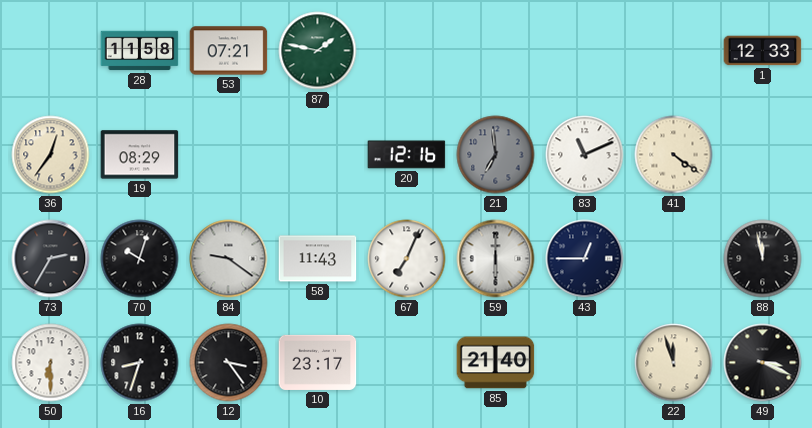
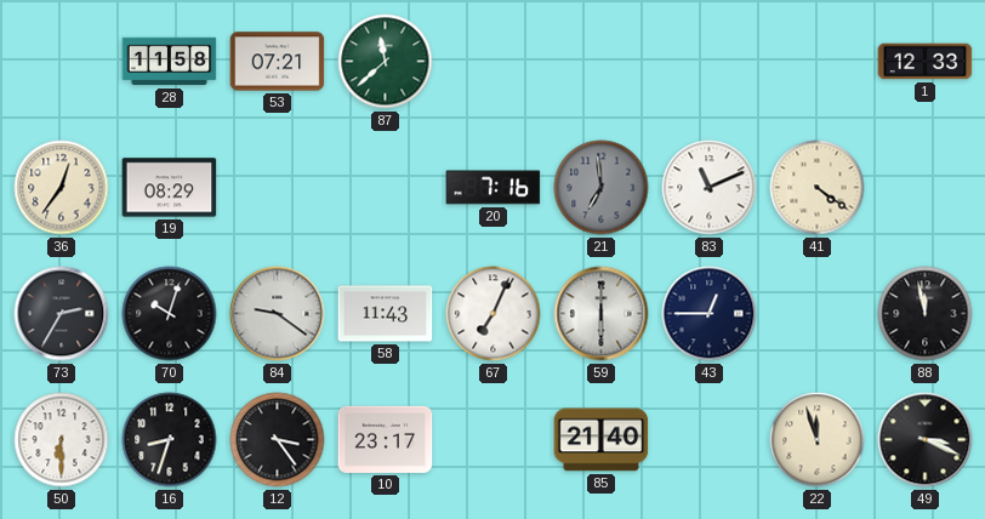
87: 1:47 -> 11:38
20: 12:16 -> 7:16
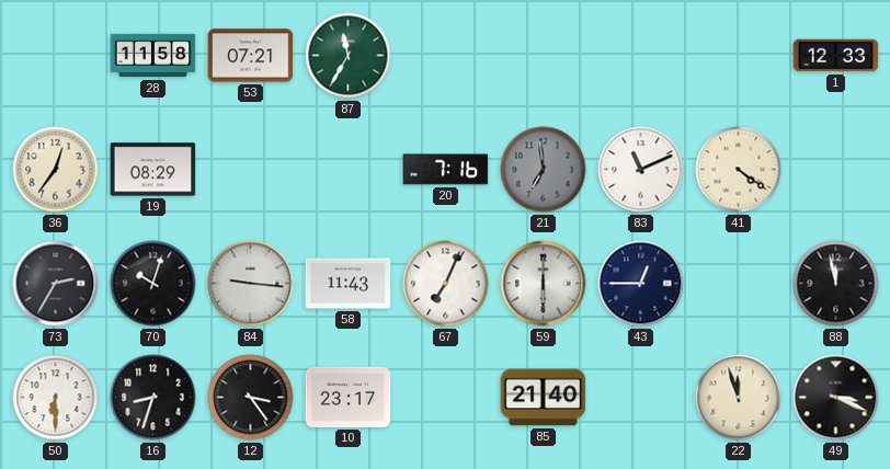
87: 11:38 -> 11:35
84: 9:21 -> 9:16
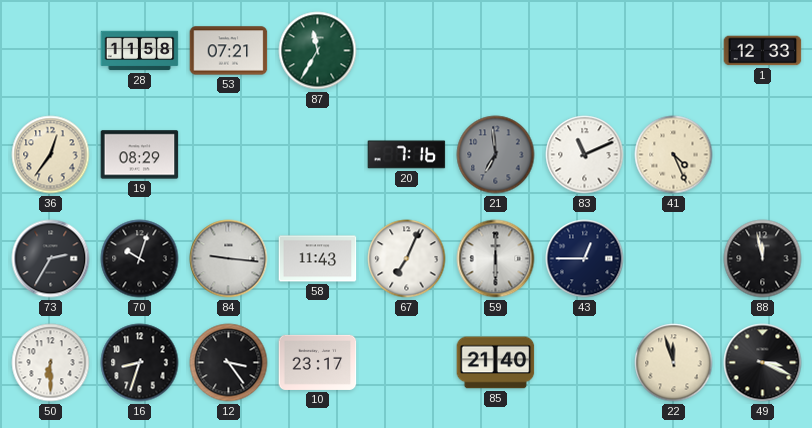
41: 4:21 -> 4:26
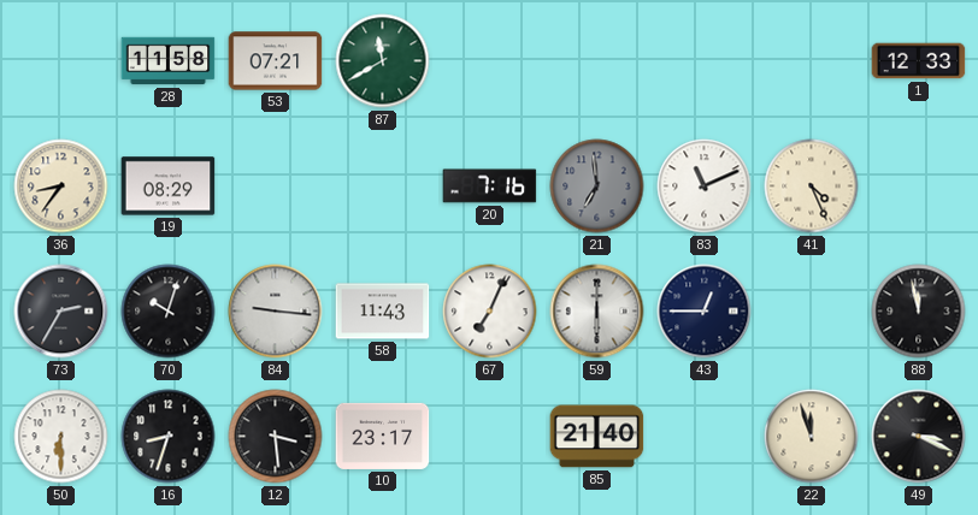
87: 11:35 -> 11:40
36: 12:36 -> 8:36
12: 3:24 -> 3:29
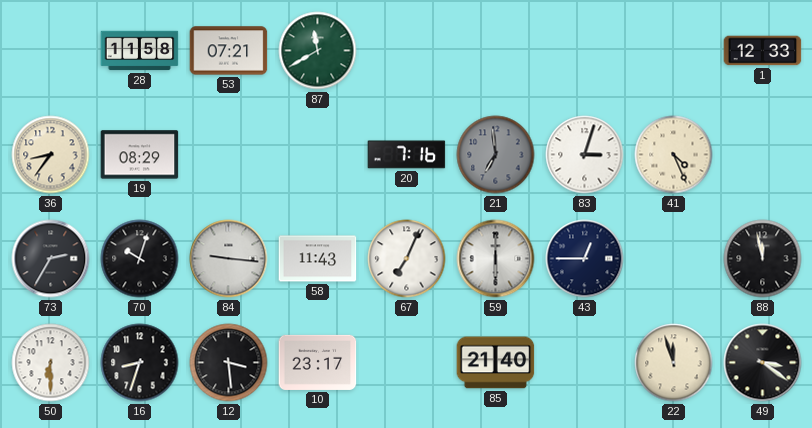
83: 11:11 -> 3:03
49: 3:19 -> 3:21
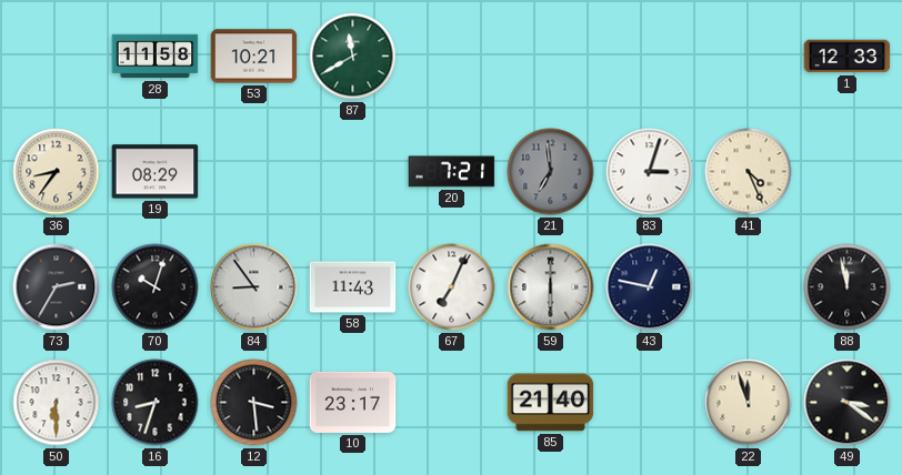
53: 07:21 -> 10:21
20: 7:16 -> 7:21
84: 9:16 -> 8:54
43: 12:45 -> 12:47
